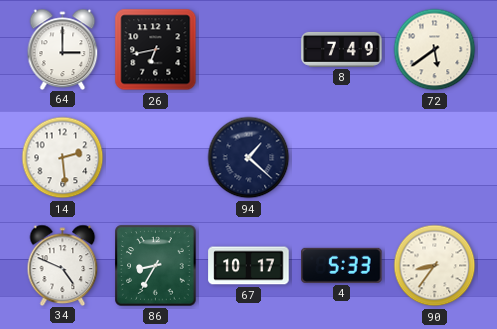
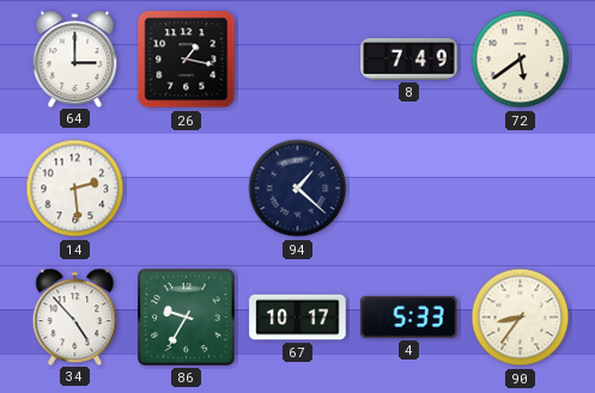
26: 6:43 -> 1:17
34: 4:49 -> 4:53
86: 8:35 -> 9:35
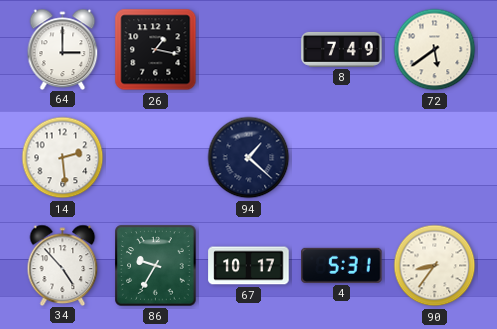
4: 5:33 -> 5:31
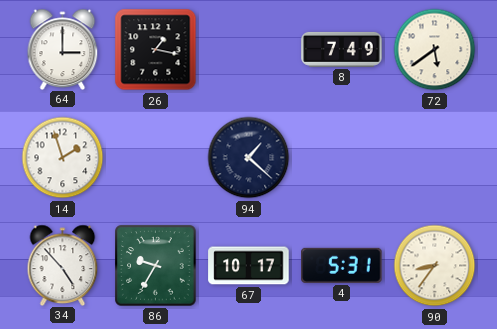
14: 2:29 -> 1:57
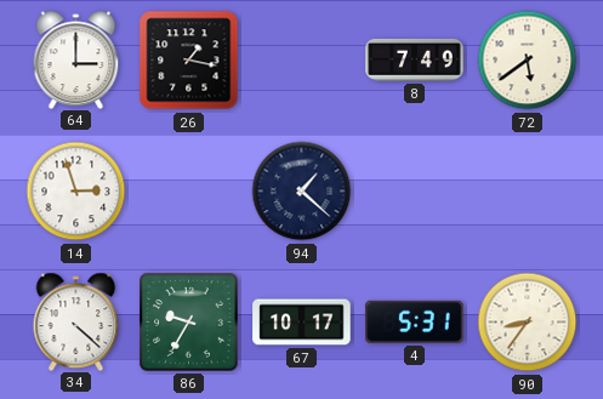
14: 1:57 -> 2:57
34: 4:53 -> 4:22
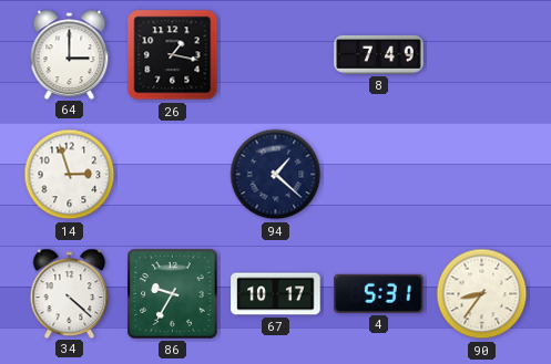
72: 5:39 -> none
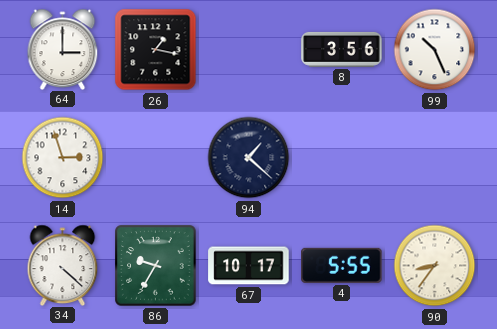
8: 7:49 -> 3:56
99: none -> 10:26
4: 5:31 -> 5:55
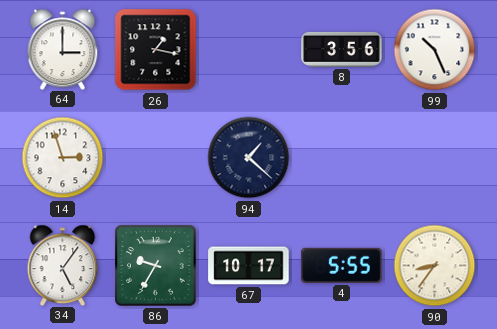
34: 4:22 -> 5:06
